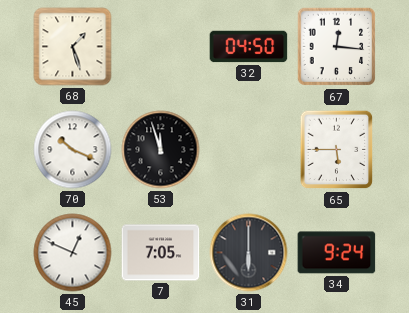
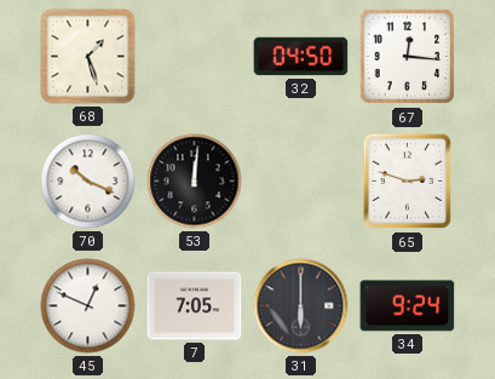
53: 11:57 -> 12:01
65: 5:45 -> 2:48
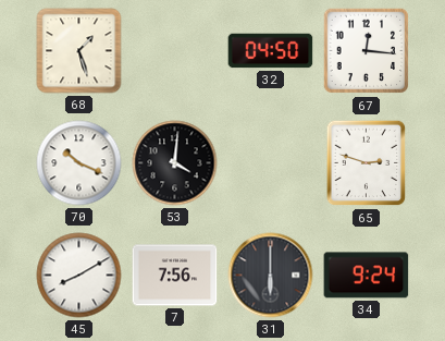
53: 12:01 -> 4:01
45: 12:49 -> 8:10
7: 7:05 -> 7:56
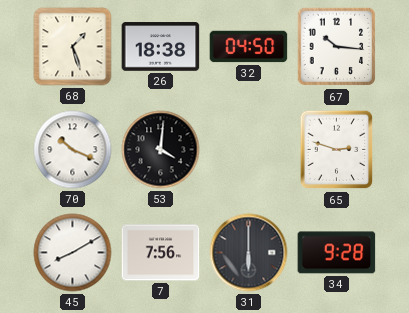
26: none -> 18:38
67: 12:16 -> 10:16
34: 9:24 -> 9:28
